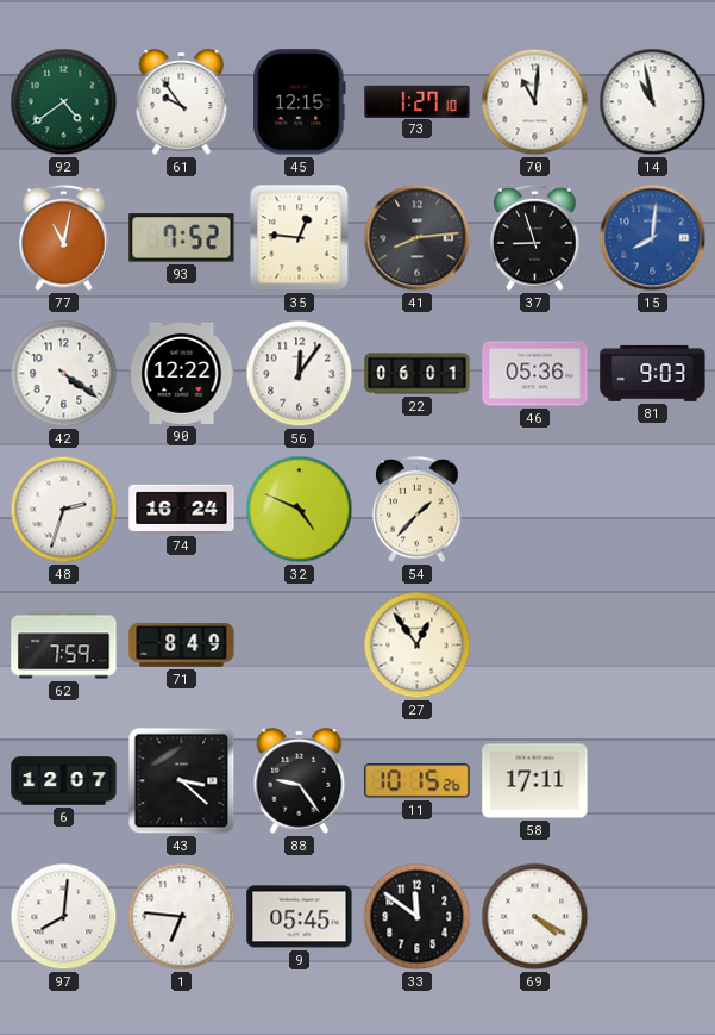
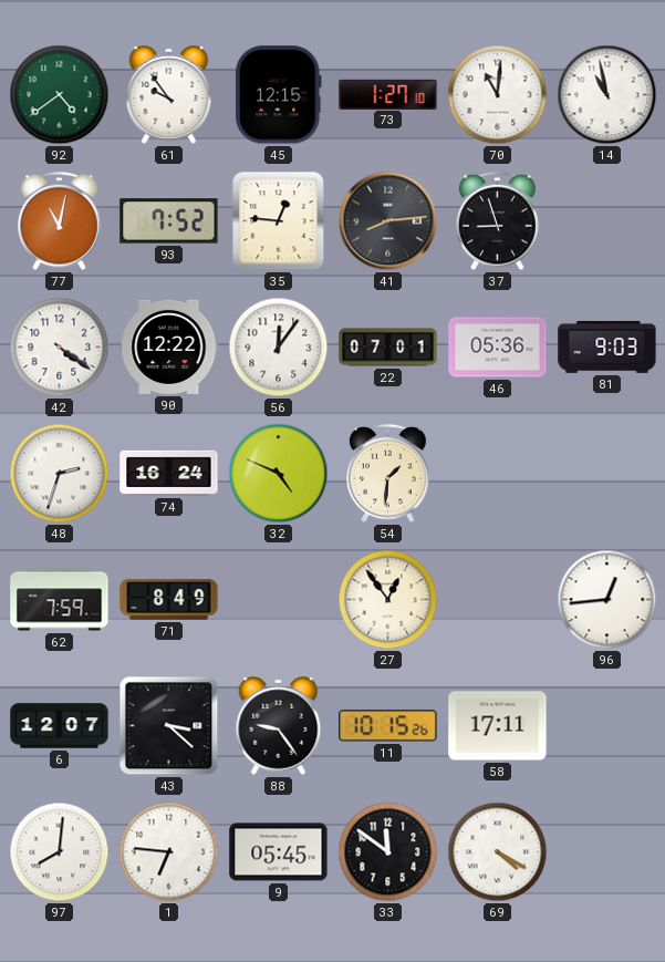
15: 8:01 -> none
22: 06:01 -> 07:01
54: 1:37 -> 1:31
96: none -> 12:44
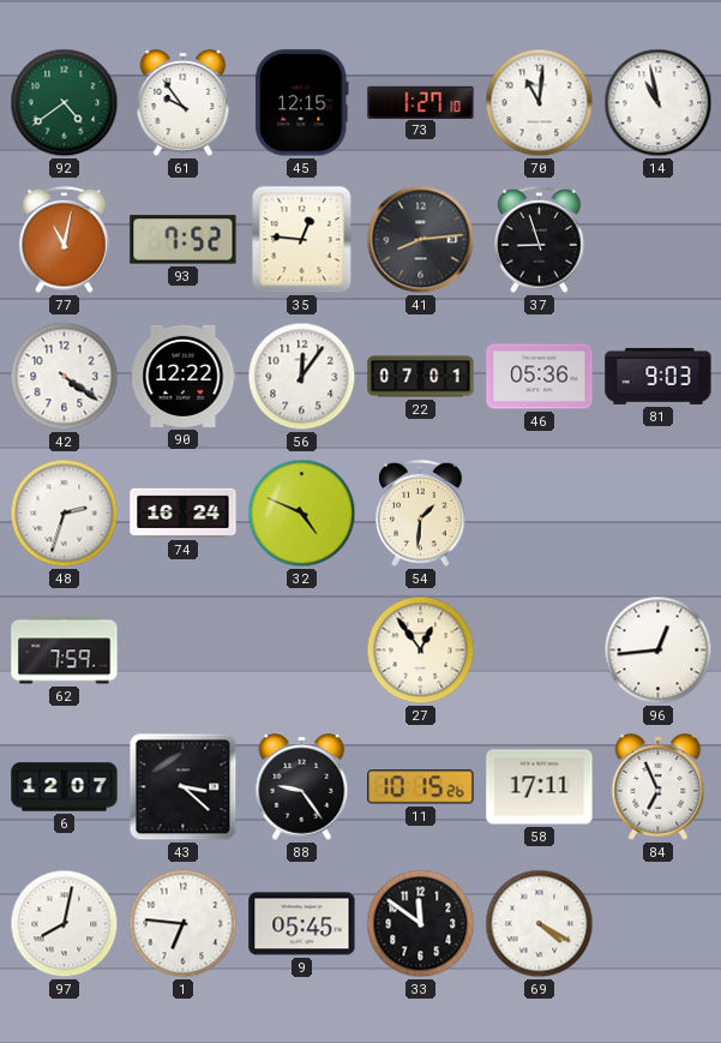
71: 8:49 -> none
84: none -> 6:56
97: 8:01 -> 8:02
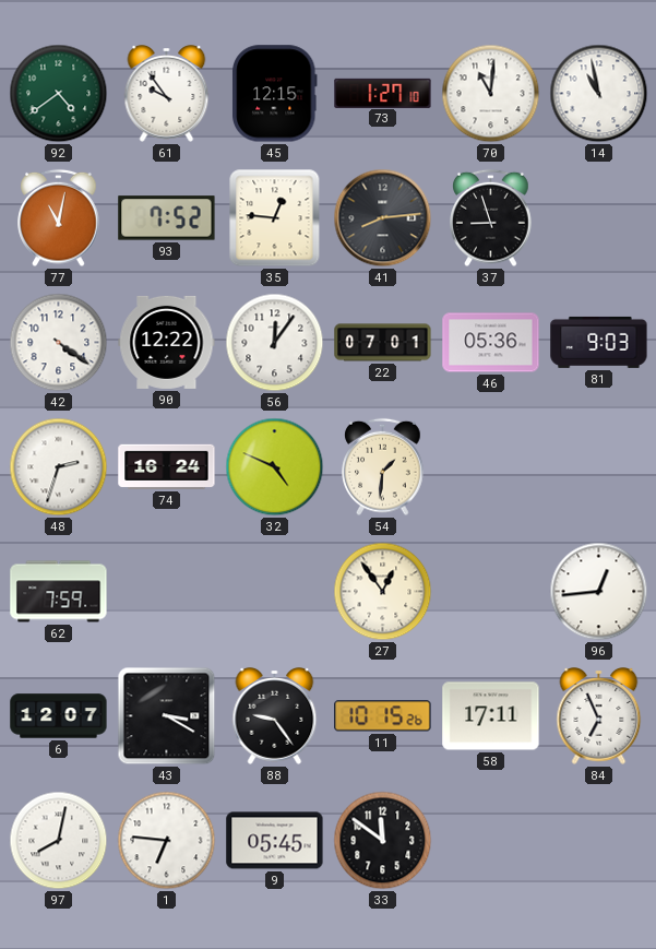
43: 3:22 -> 3:20
69: 4:20 -> none
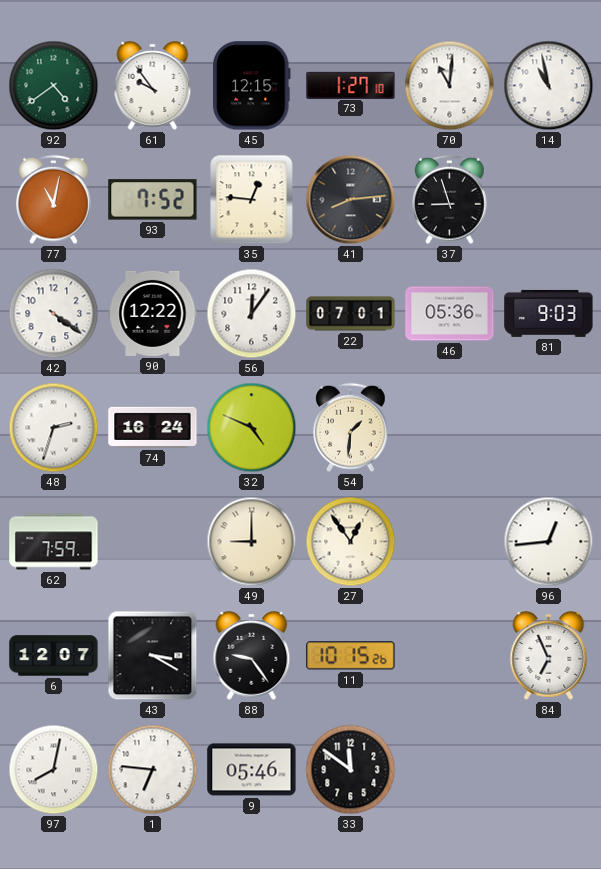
49: none -> 9:00
58: 17:11 -> none
9: 05:45 -> 05:46
